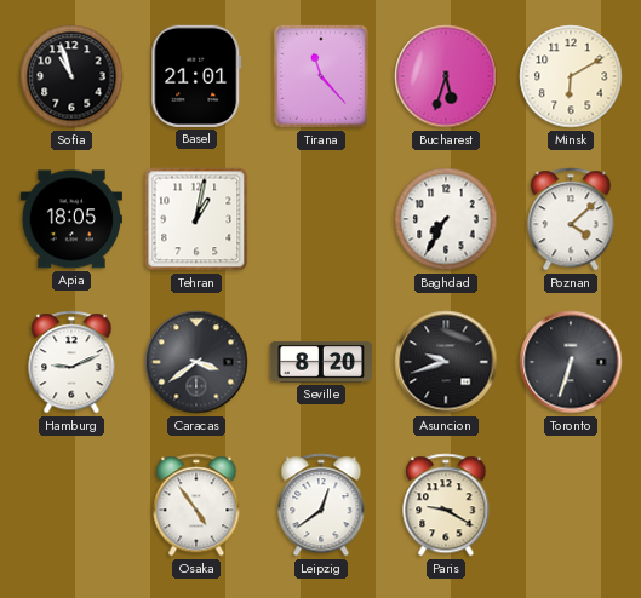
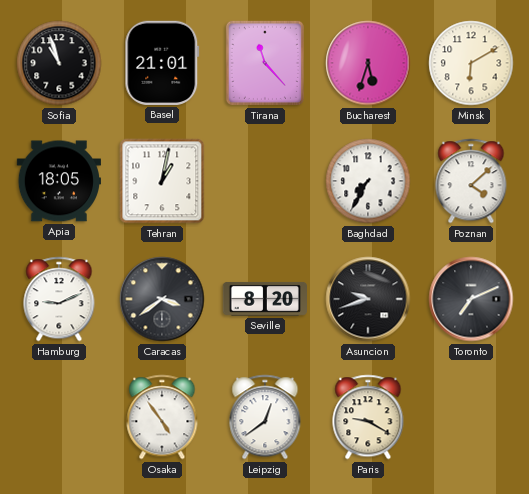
Toronto: 6:33 -> 7:11
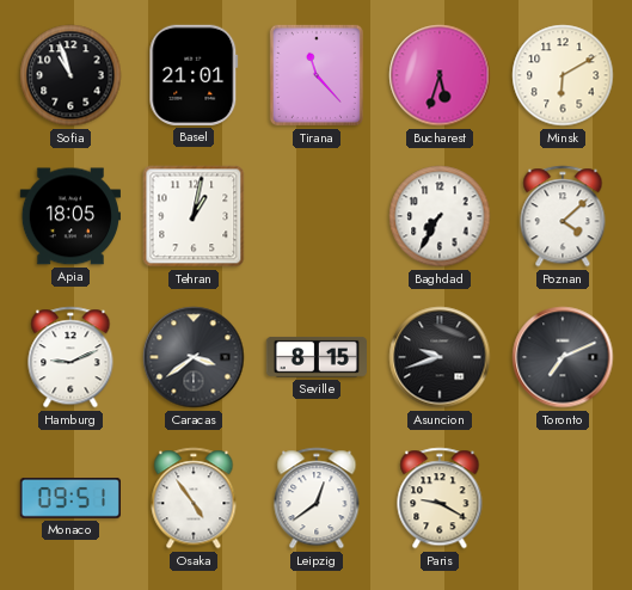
Seville: 8:20 -> 8:15
Monaco: none -> 09:51
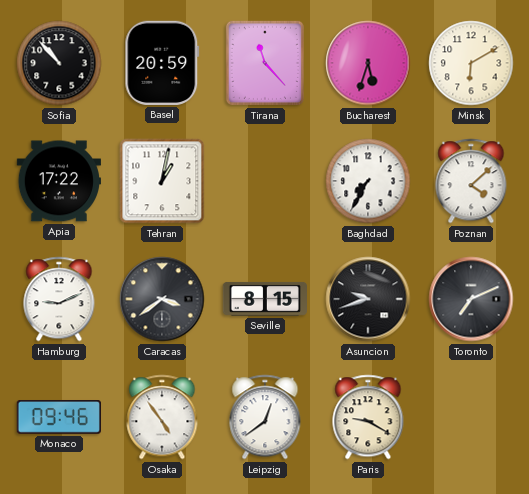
Sofia: 10:57 -> 10:53
Basel: 21:01 -> 20:59
Apia: 18:05 -> 17:22
Monaco: 09:51 -> 09:46
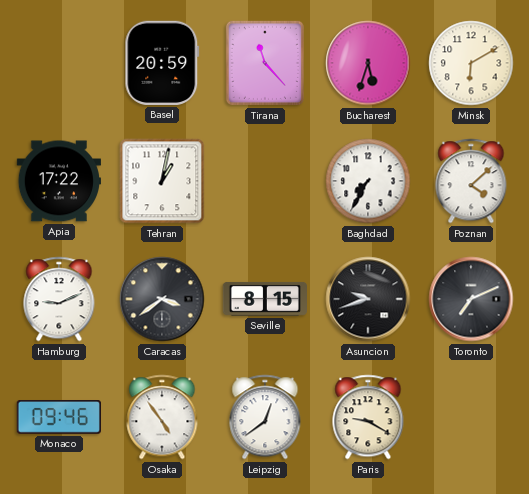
Sofia: 10:53 -> none
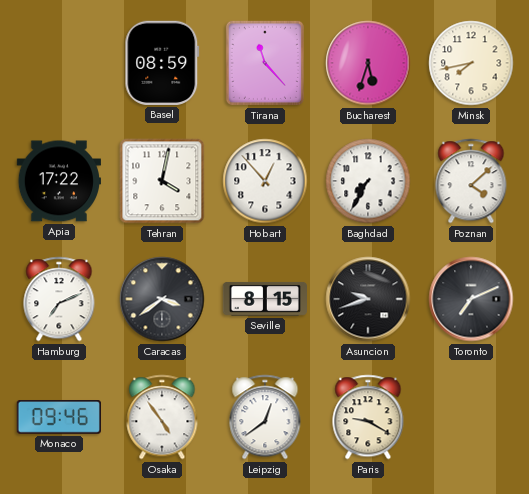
Basel: 20:59 -> 08:59
Minsk: 6:10 -> 7:43
Tehran: 1:02 -> 4:02
Hobart: none -> 12:53
Hamburg: 9:11 -> 7:11
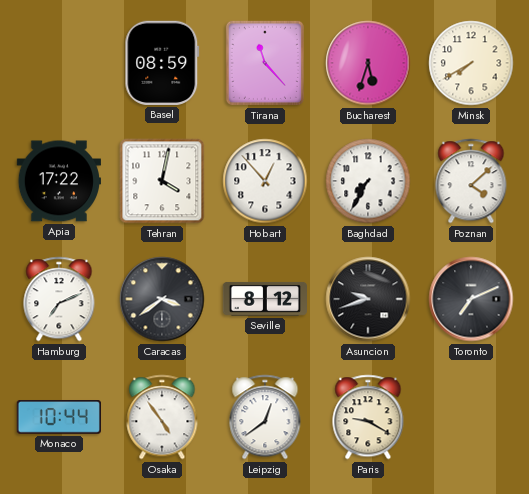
Minsk: 7:43 -> 7:40
Seville: 8:15 -> 8:12
Monaco: 09:46 -> 10:44
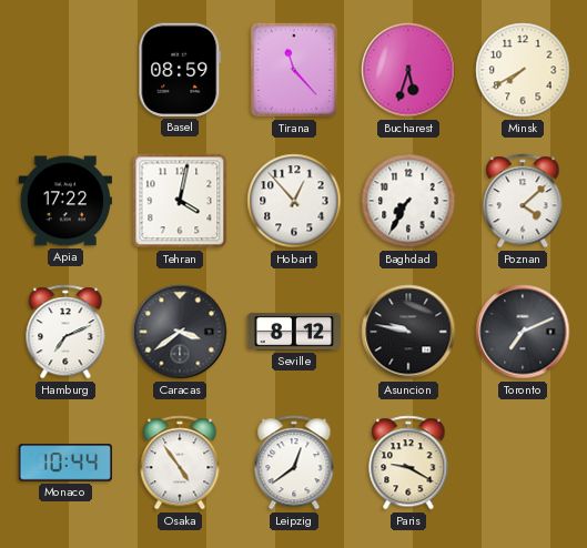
Asuncion: 9:42 -> 9:47
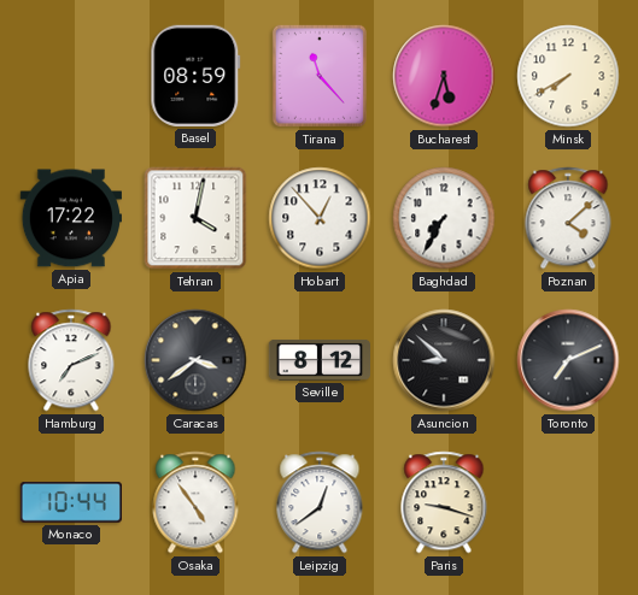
Asuncion: 9:47 -> 8:52
Paris: 9:20 -> 9:18
